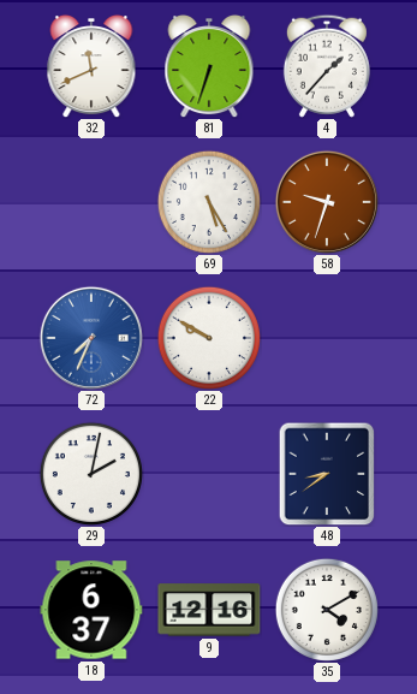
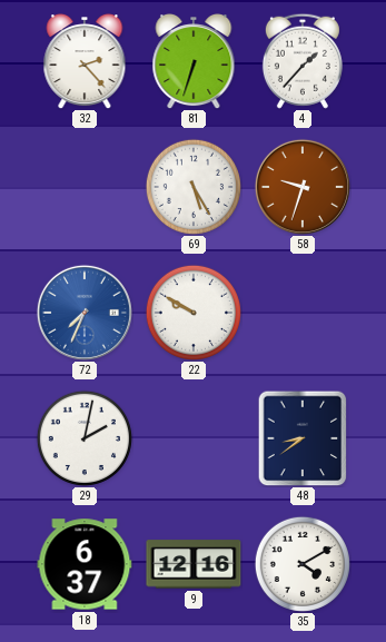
32: 11:41 -> 2:23
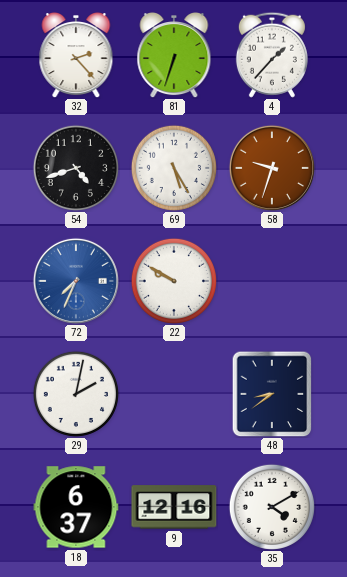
54: none -> 4:42
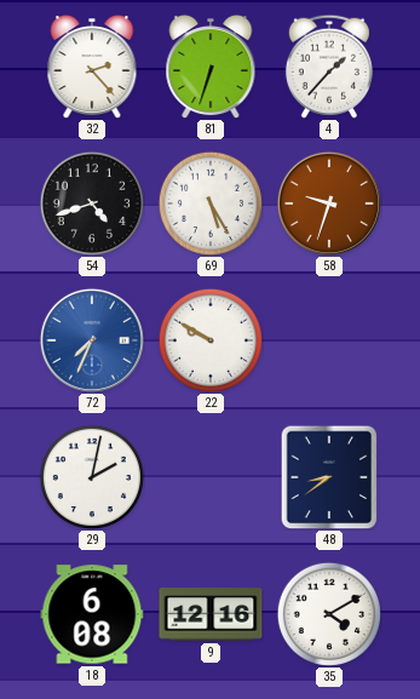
18: 6:37 -> 6:08
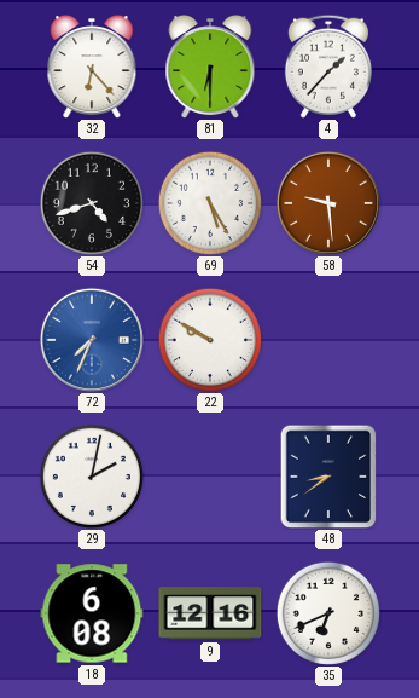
32: 2:23 -> 6:23
81: 6:33 -> 6:30
58: 9:33 -> 9:29
35: 4:10 -> 6:41
